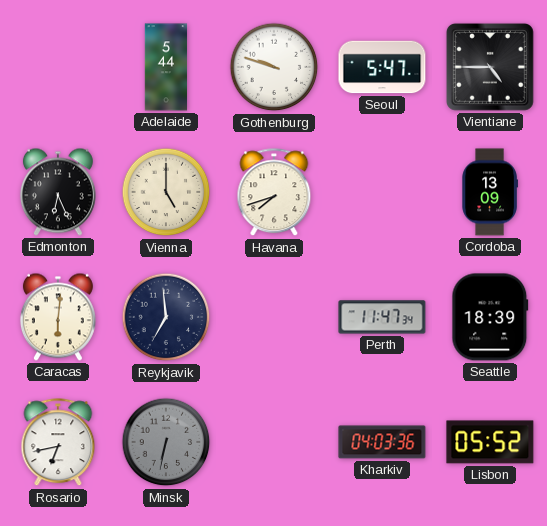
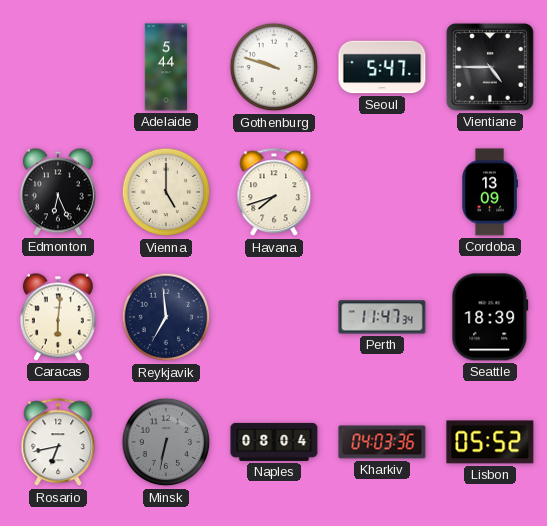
Naples: none -> 08:04
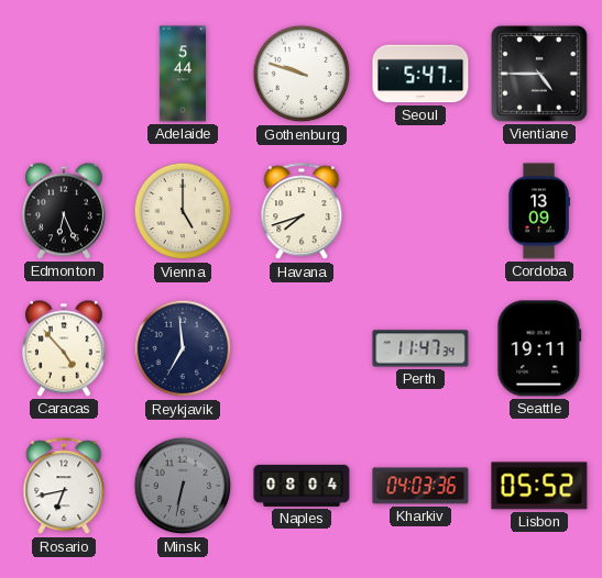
Caracas: 6:01 -> 4:53
Seattle: 18:39 -> 19:11
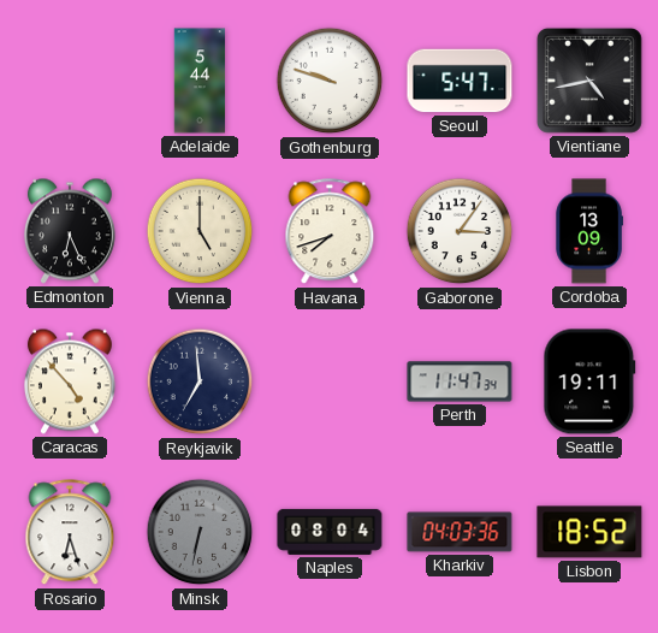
Vientiane: 4:45 -> 4:43
Gaborone: none -> 3:06
Rosario: 6:43 -> 6:27
Lisbon: 05:52 -> 18:52
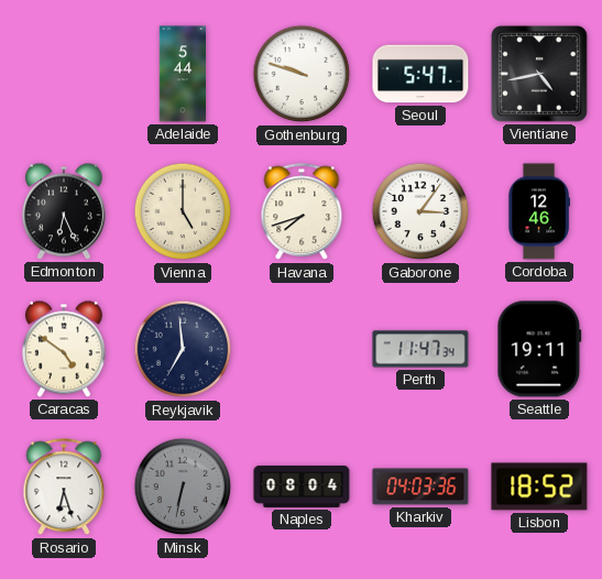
Cordoba: 13:09 -> 12:46
Caracas: 4:53 -> 4:51
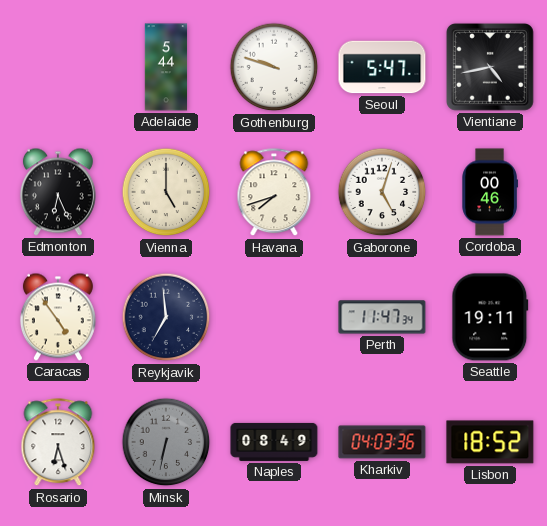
Gaborone: 3:06 -> 5:03
Cordoba: 12:46 -> 00:46
Caracas: 4:51 -> 4:54
Naples: 08:04 -> 08:49
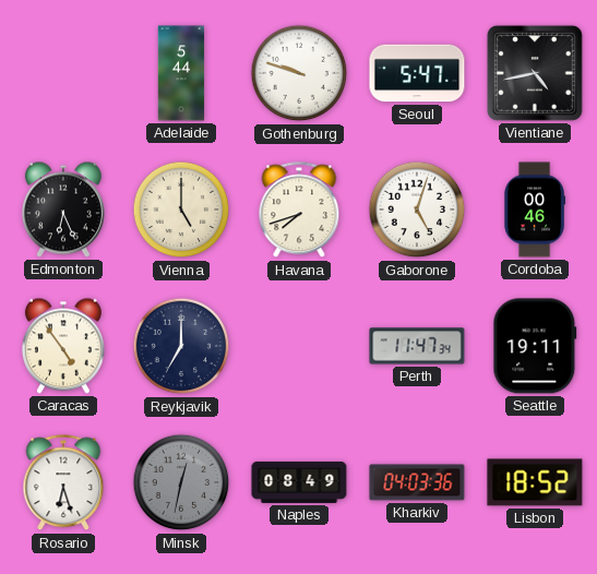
Reykjavik: 6:59 -> 7:00
Minsk: 6:32 -> 12:32
